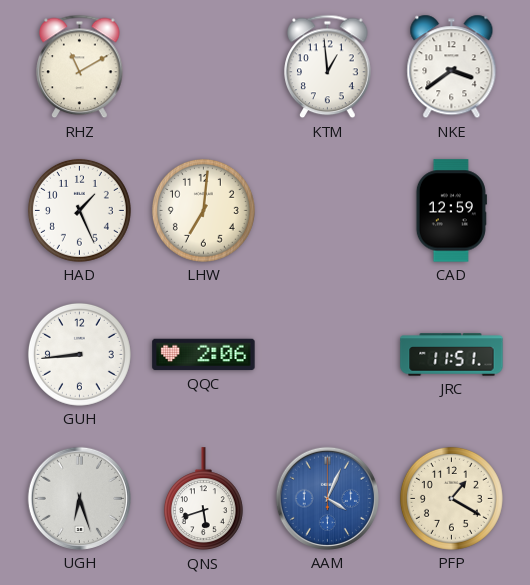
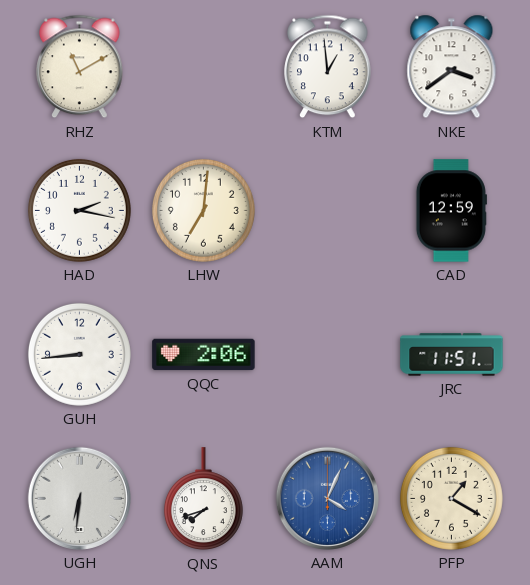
HAD: 1:26 -> 2:17
UGH: 6:27 -> 6:31
QNS: 5:42 -> 7:42
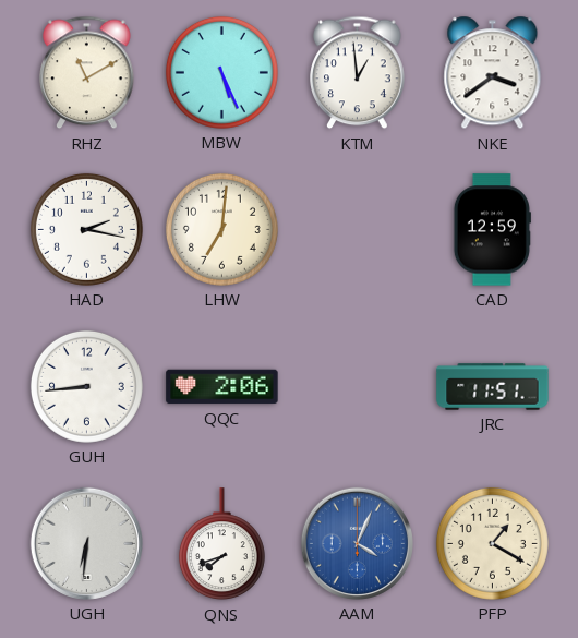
MBW: none -> 5:26
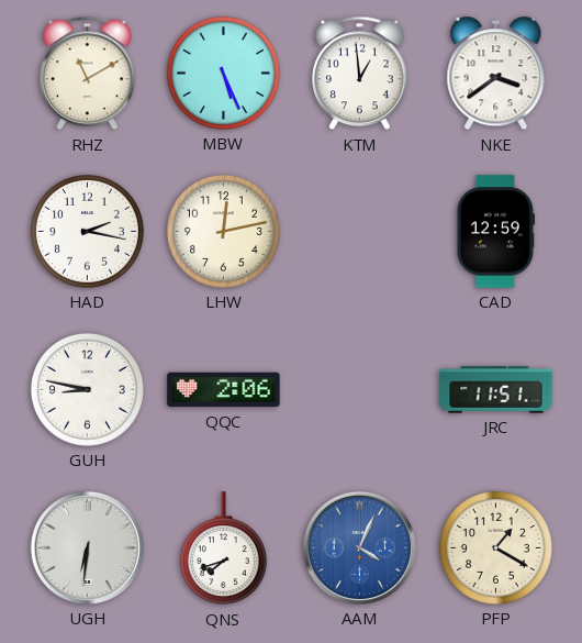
LHW: 7:01 -> 12:13
GUH: 8:44 -> 8:47
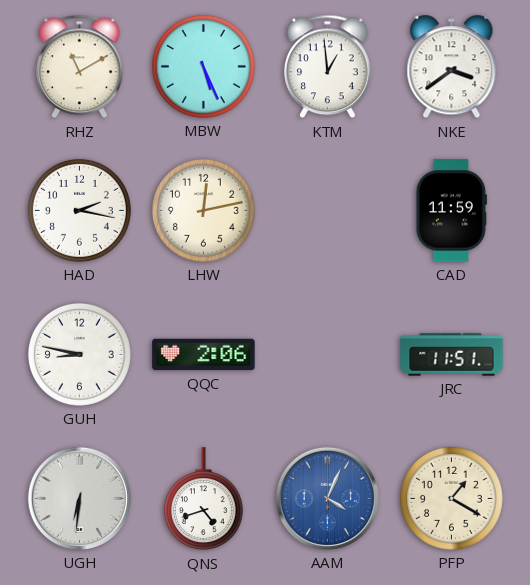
CAD: 12:59 -> 11:59
QNS: 7:42 -> 4:42
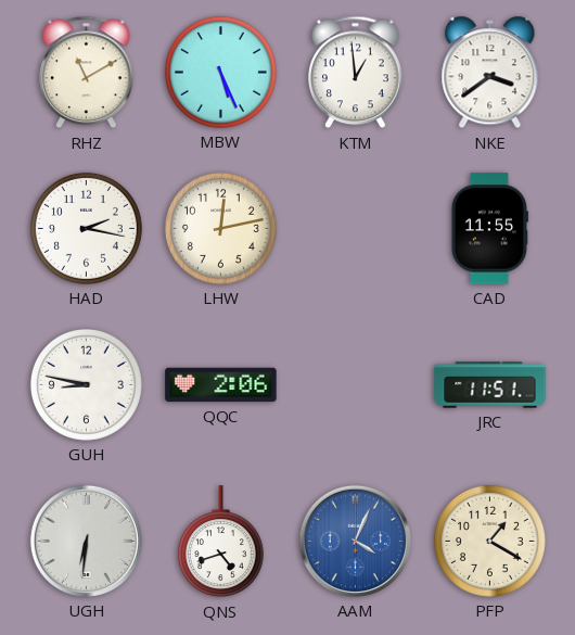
CAD: 11:59 -> 11:55
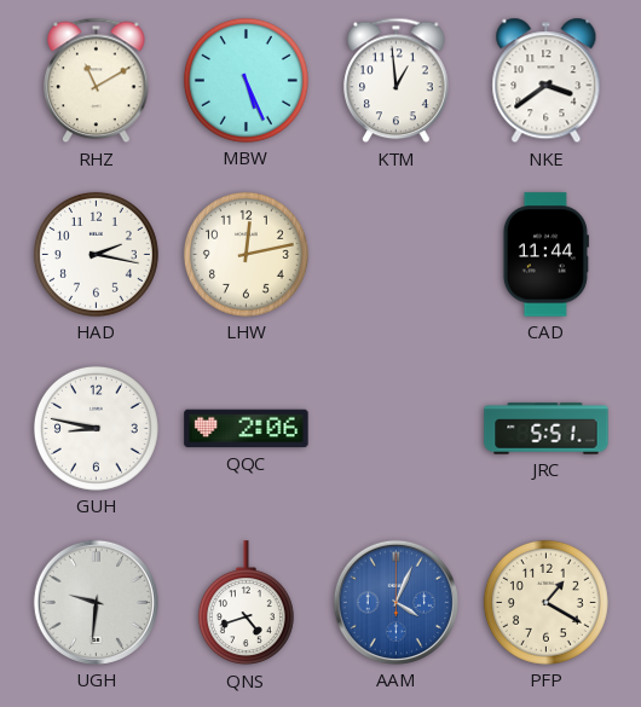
CAD: 11:55 -> 11:44
JRC: 11:51 -> 5:51
UGH: 6:31 -> 9:31
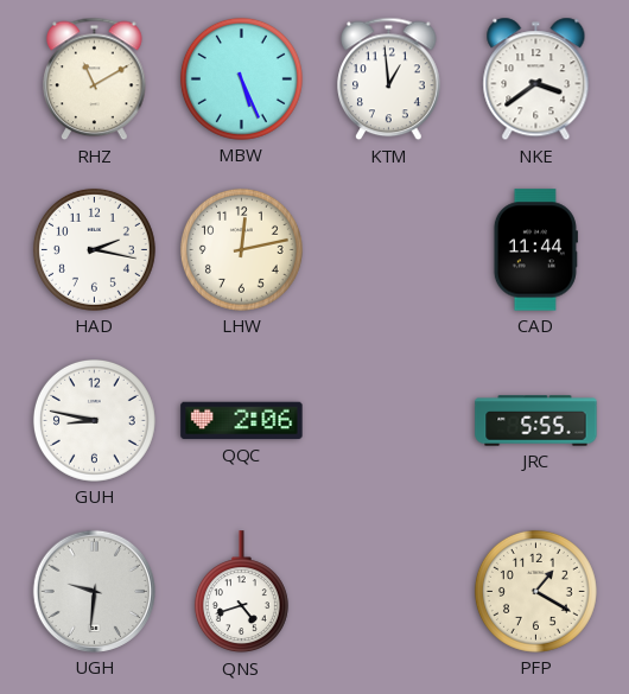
JRC: 5:51 -> 5:55
AAM: 4:04 -> none
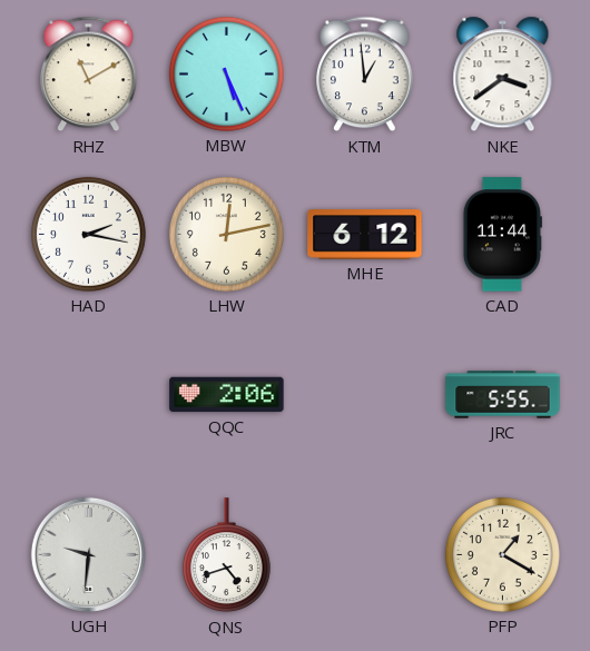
MHE: none -> 6:12
GUH: 8:47 -> none
